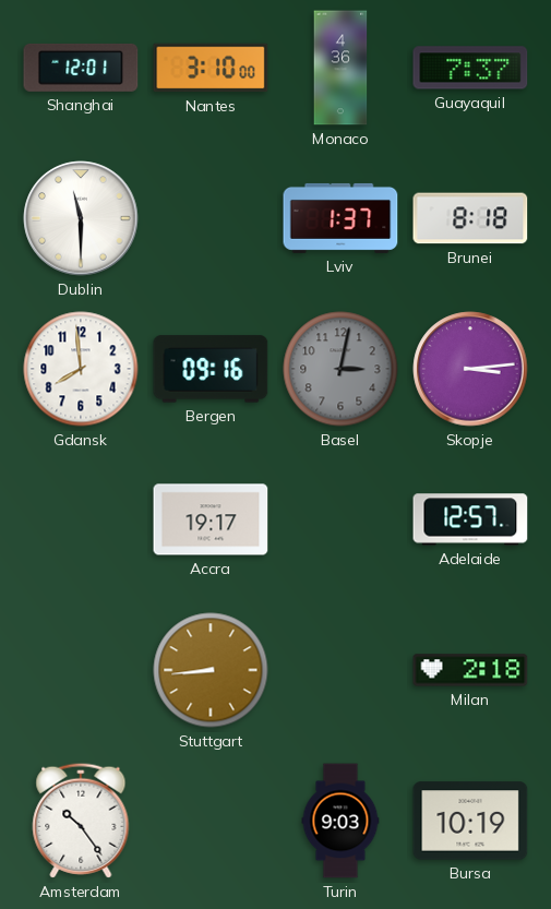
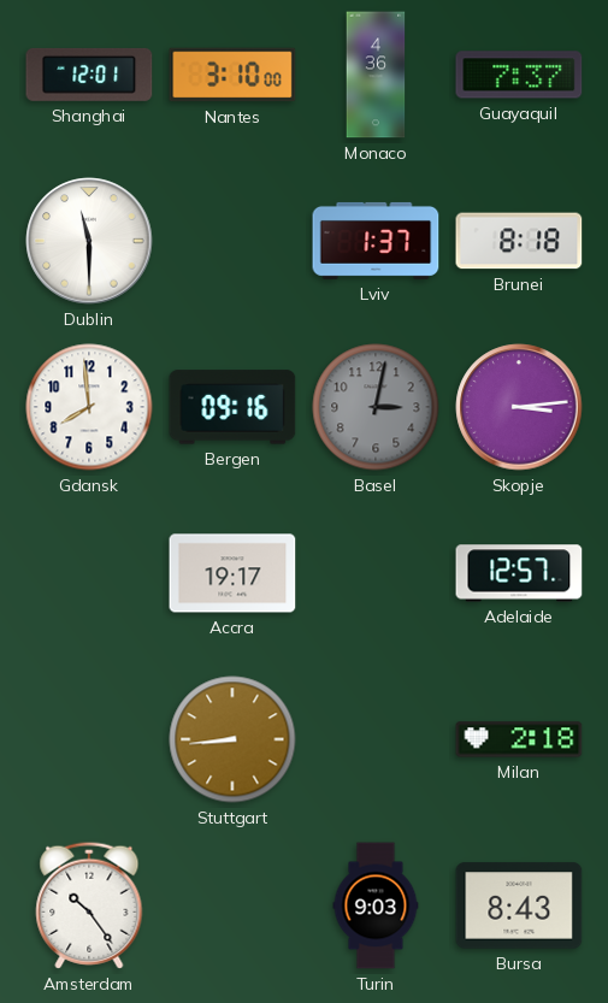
Bursa: 10:19 -> 8:43
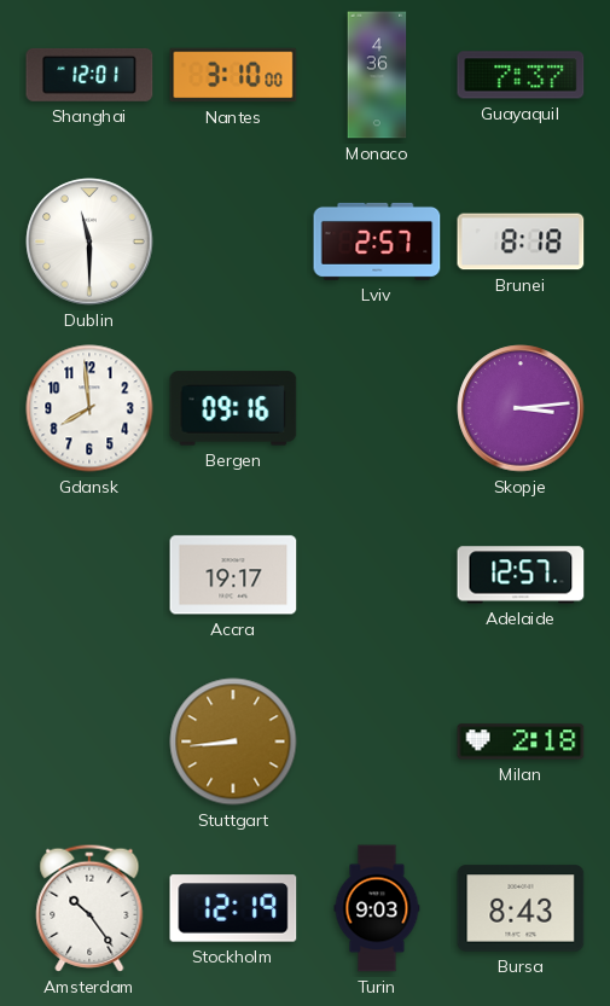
Lviv: 1:37 -> 2:57
Basel: 3:02 -> none
Stockholm: none -> 12:19
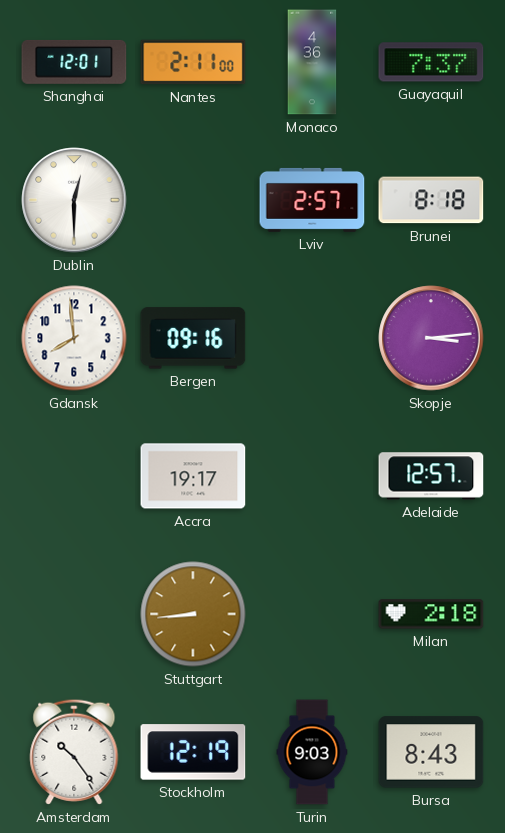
Nantes: 3:10 -> 2:11
Dublin: 11:30 -> 12:30
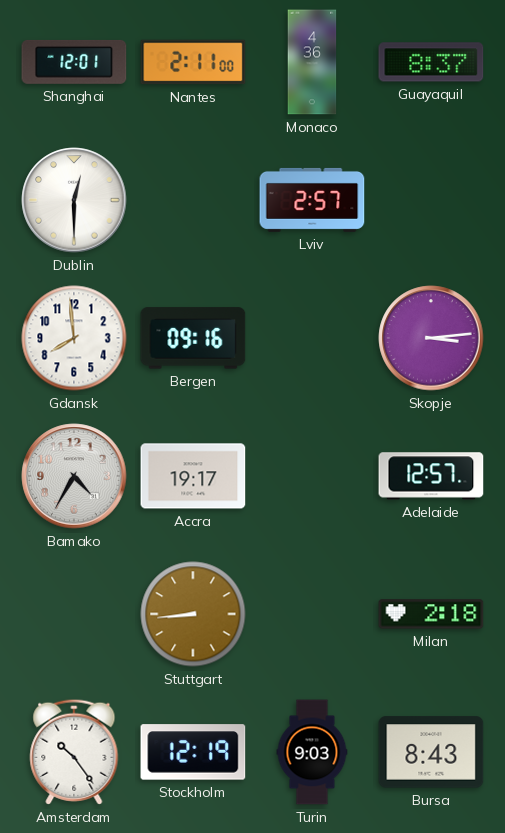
Guayaquil: 7:37 -> 8:37
Brunei: 8:18 -> none
Bamako: none -> 4:35
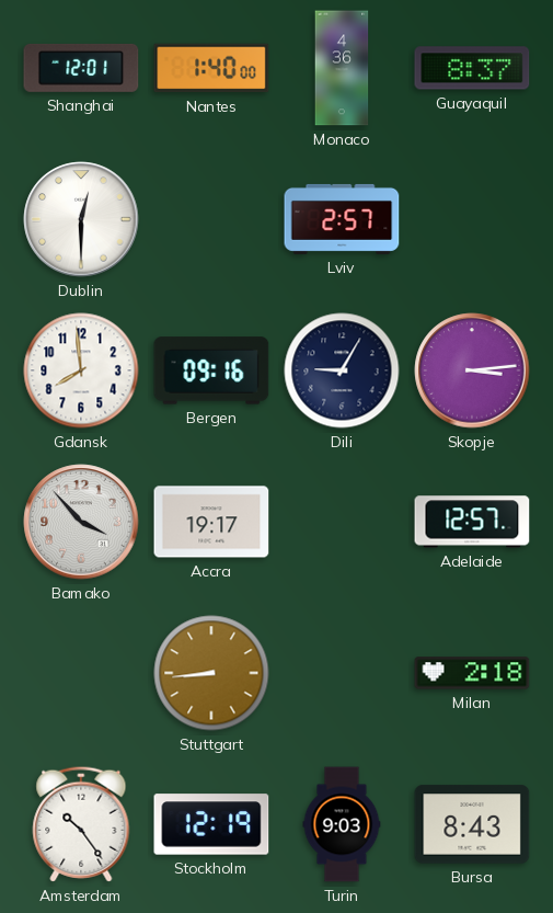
Nantes: 2:11 -> 1:40
Dili: none -> 9:05
Bamako: 4:35 -> 3:53
